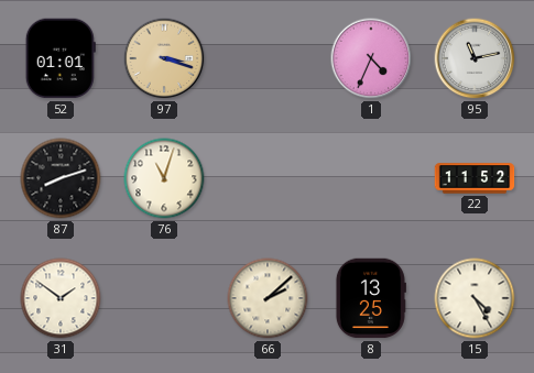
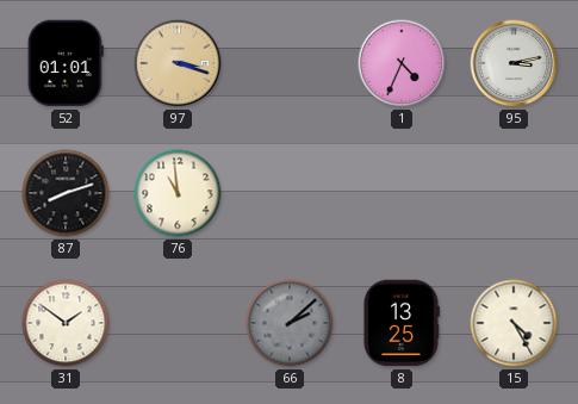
95: 11:13 -> 3:13
76: 11:03 -> 10:59
22: 11:52 -> none
66 dial: cream -> grey
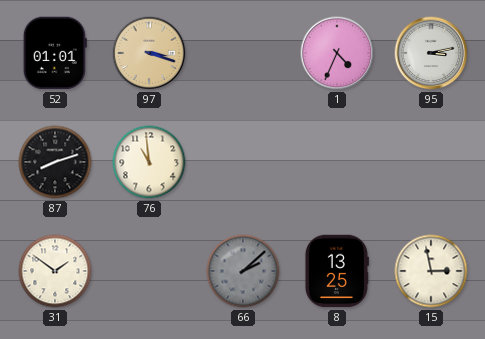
15: 4:25 -> 2:58
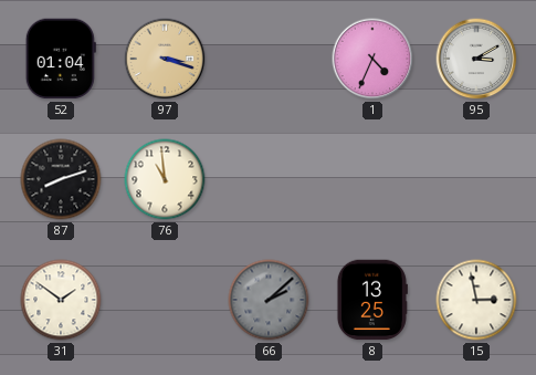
52: 01:01 -> 01:04
95: 3:13 -> 3:10
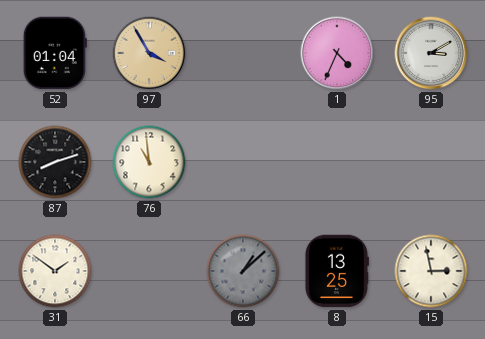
97: 3:18 -> 3:55
66: 2:08 -> 1:08
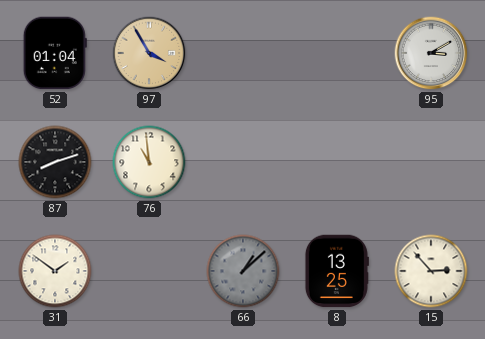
1: 4:34 -> none
15: 2:58 -> 2:53
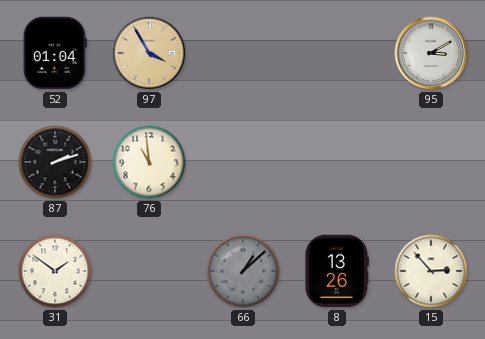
87: 8:12 -> 2:12
8: 13:25 -> 13:26
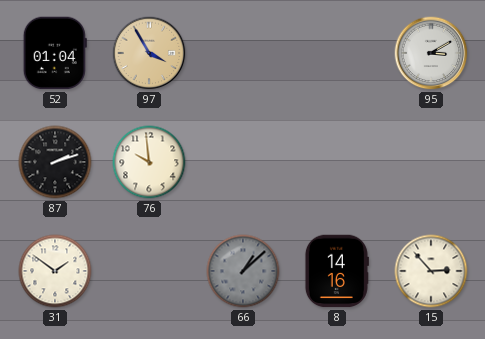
76: 10:59 -> 9:59
8: 13:26 -> 14:16
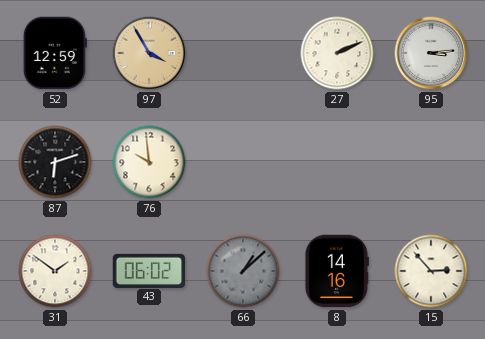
52: 01:04 -> 12:59
27: none -> 2:11
95: 3:10 -> 3:14
87: 2:12 -> 6:12
43: none -> 06:02
